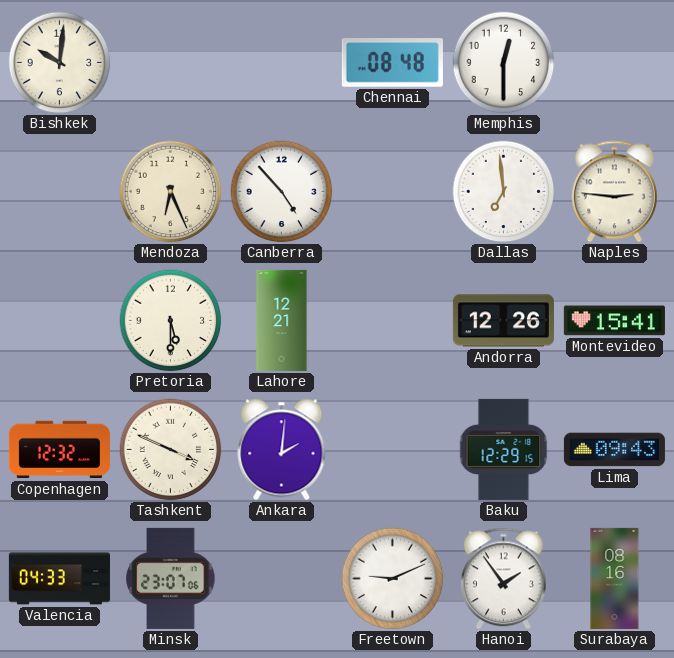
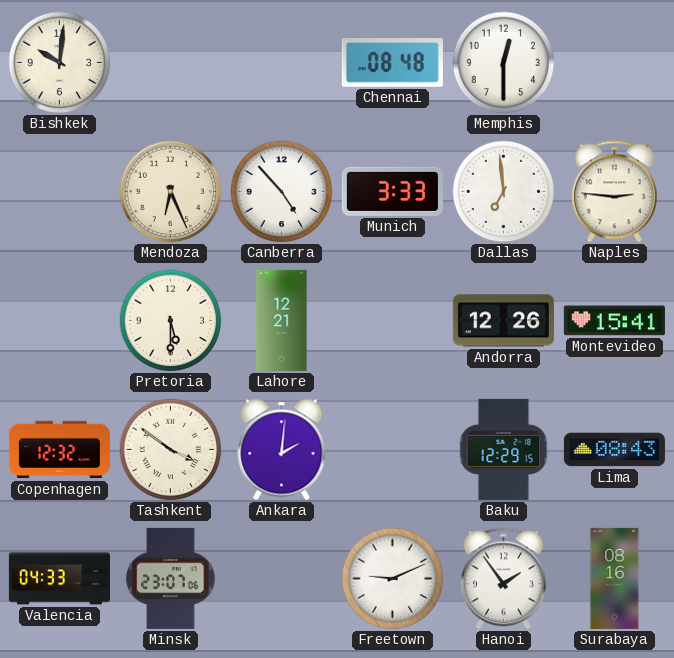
Munich: none -> 3:33
Tashkent: 3:49 -> 3:51
Lima: 09:43 -> 08:43
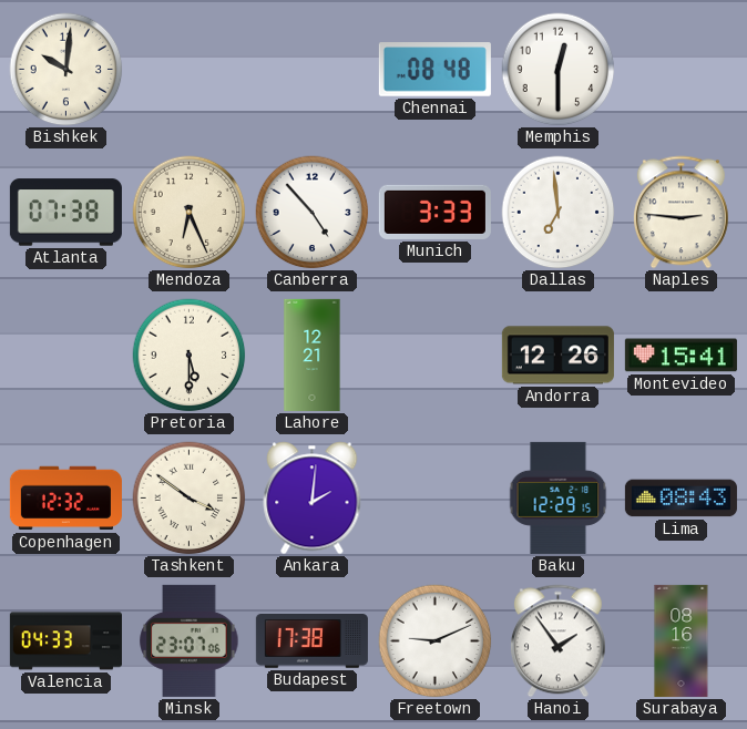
Atlanta: none -> 07:38
Budapest: none -> 17:38
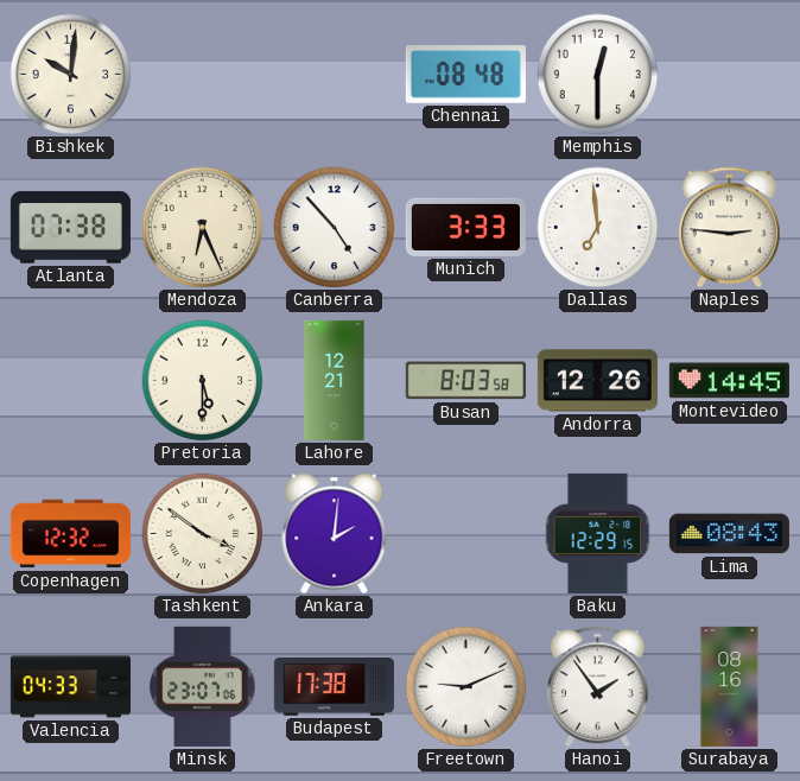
Busan: none -> 8:03
Montevideo: 15:41 -> 14:45
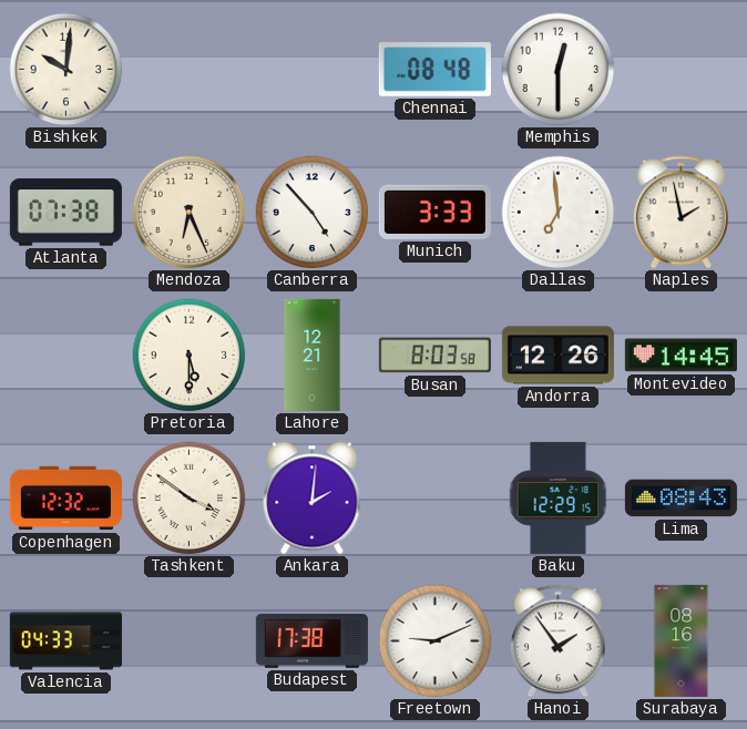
Naples: 2:46 -> 1:58
Minsk: 23:07 -> none
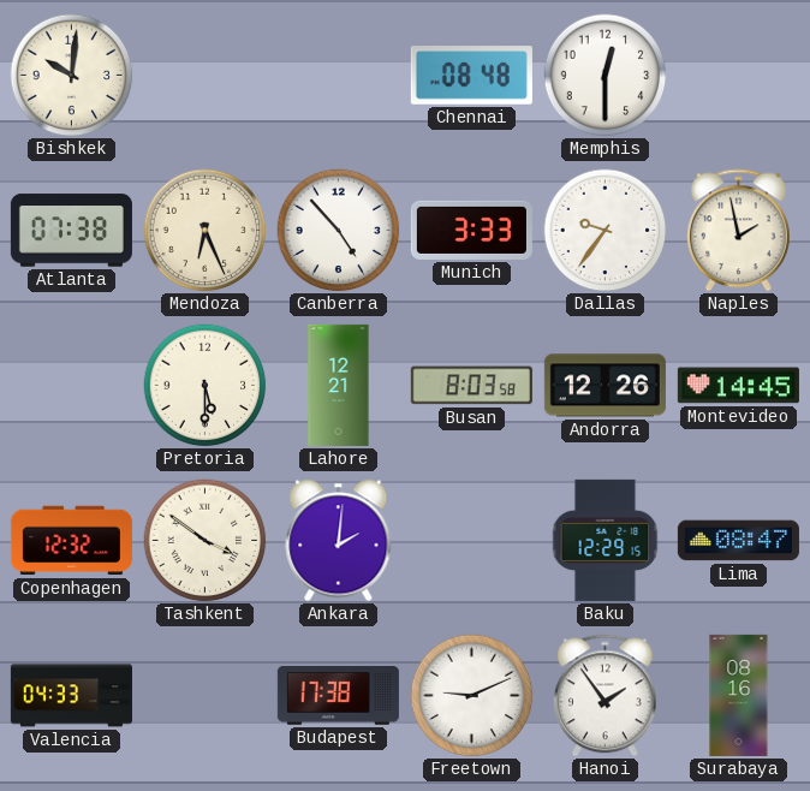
Dallas: 6:59 -> 9:36
Lima: 08:43 -> 08:47
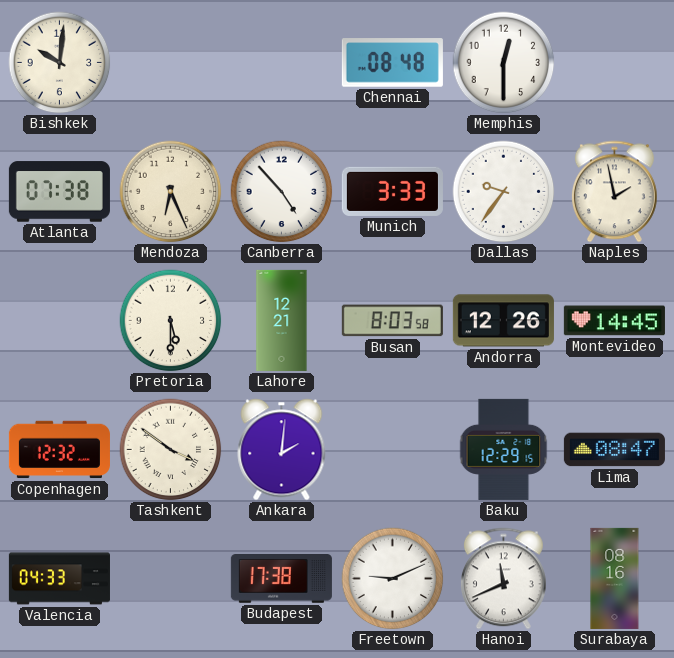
Hanoi: 1:54 -> 11:41
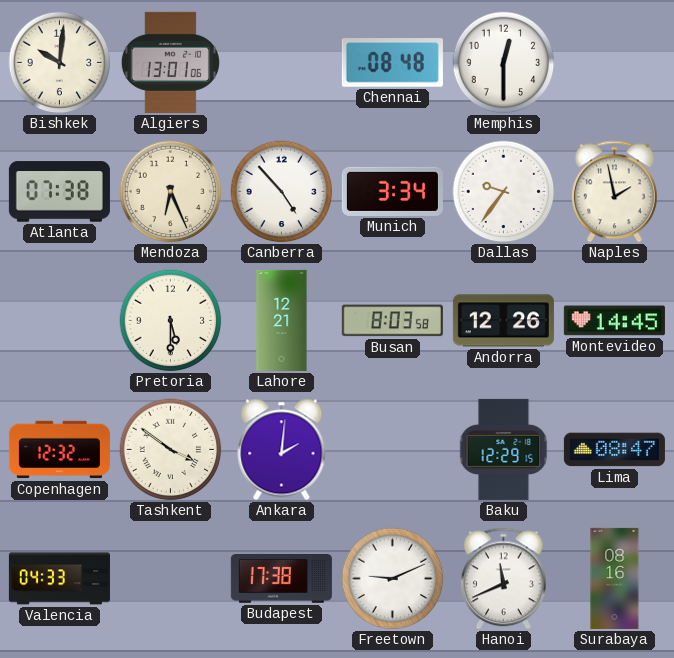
Algiers: none -> 13:01
Munich: 3:33 -> 3:34
